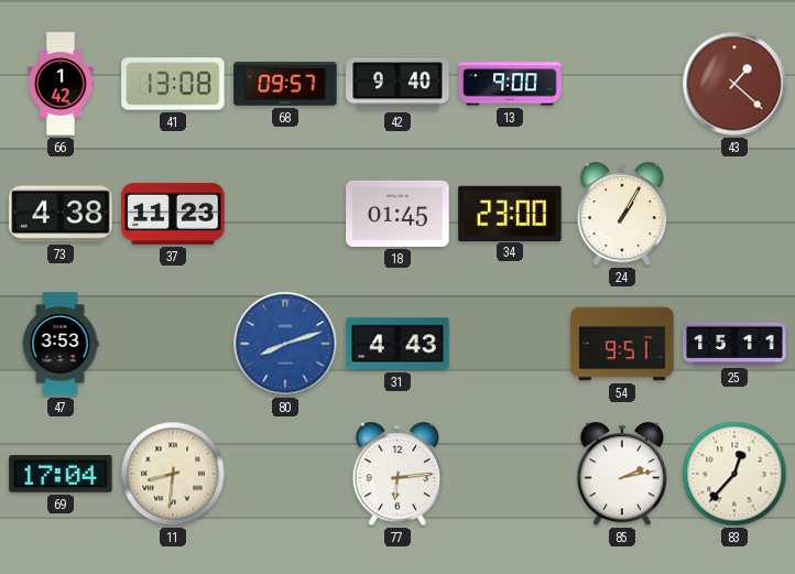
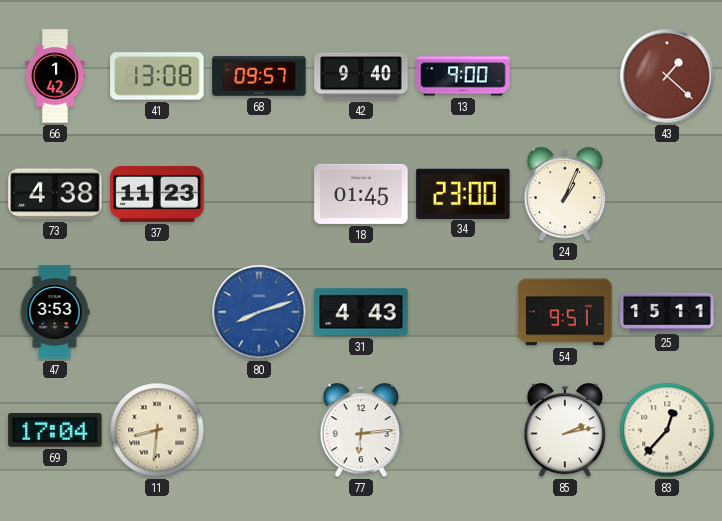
24: 1:05 -> 1:04
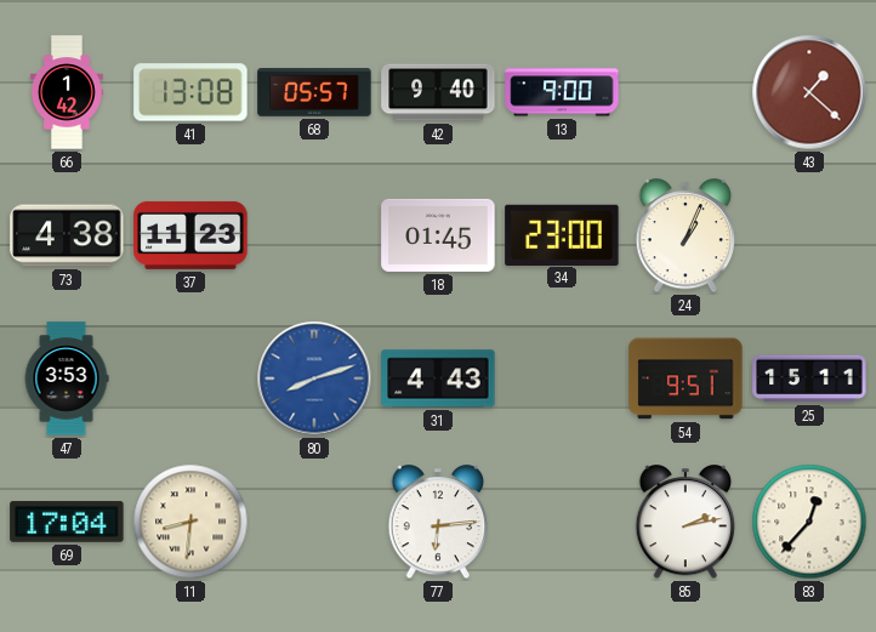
68: 09:57 -> 05:57
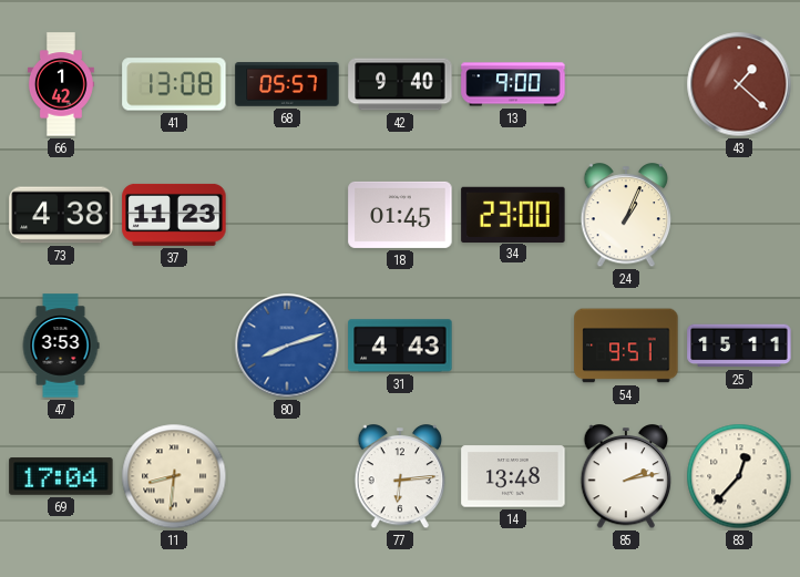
14: none -> 13:48
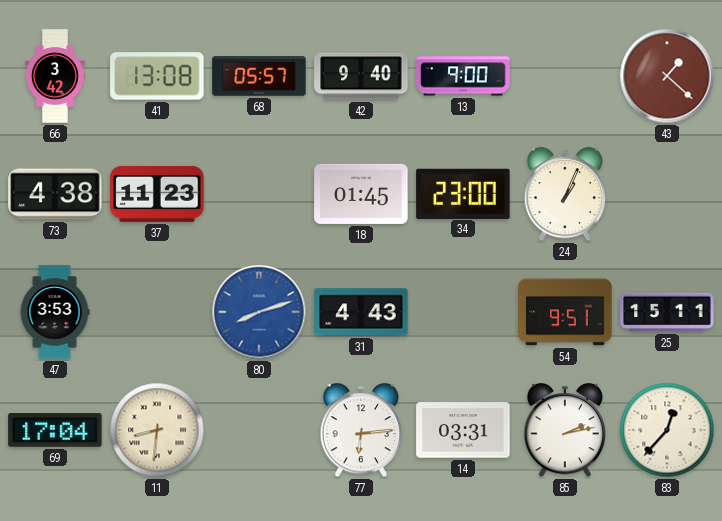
66: 1:42 -> 3:42
14: 13:48 -> 03:31
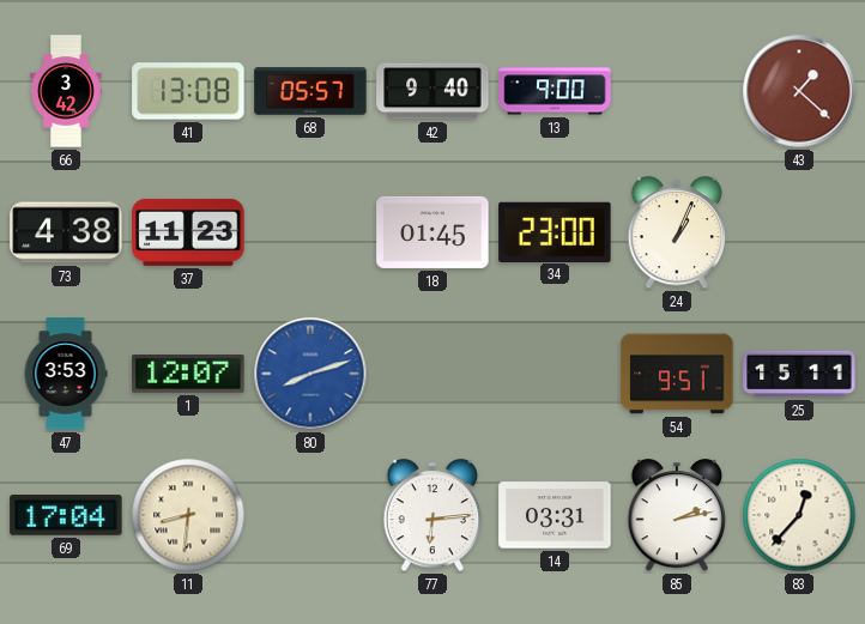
1: none -> 12:07
31: 4:43 -> none
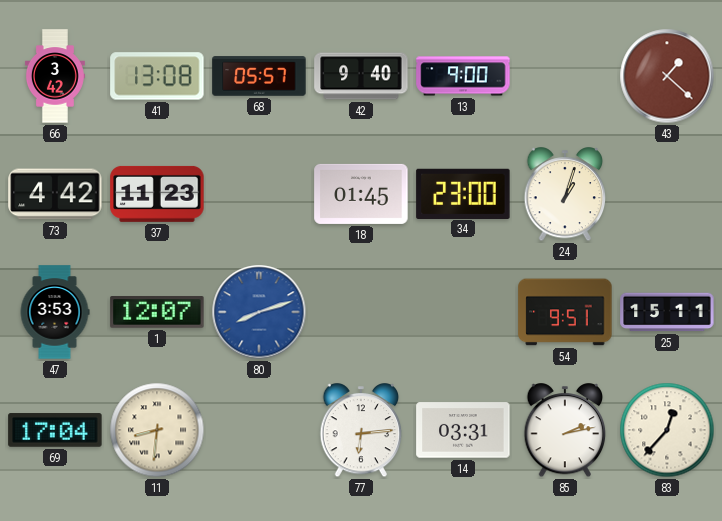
73: 4:38 -> 4:42
24: 1:04 -> 1:03
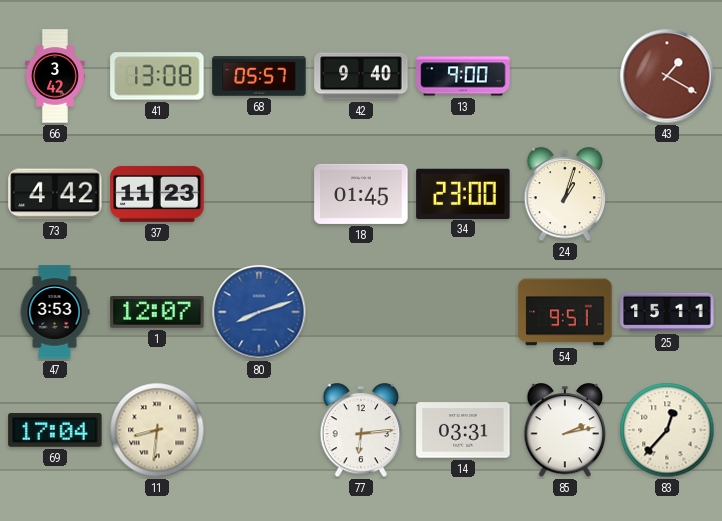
43: 1:22 -> 1:20
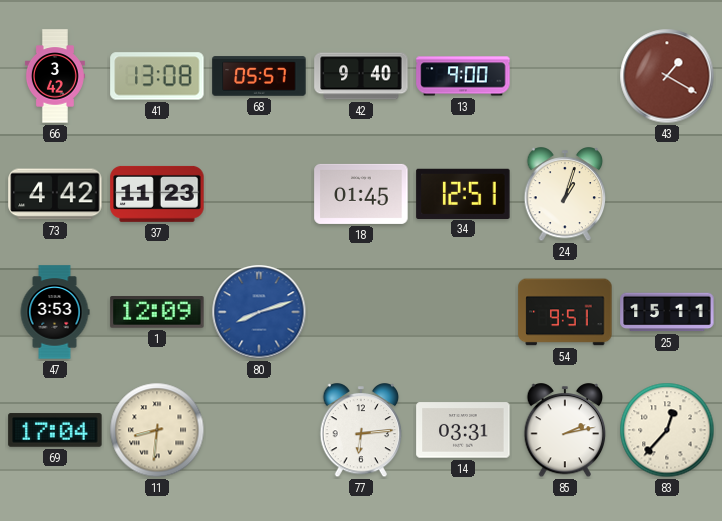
34: 23:00 -> 12:51
1: 12:07 -> 12:09
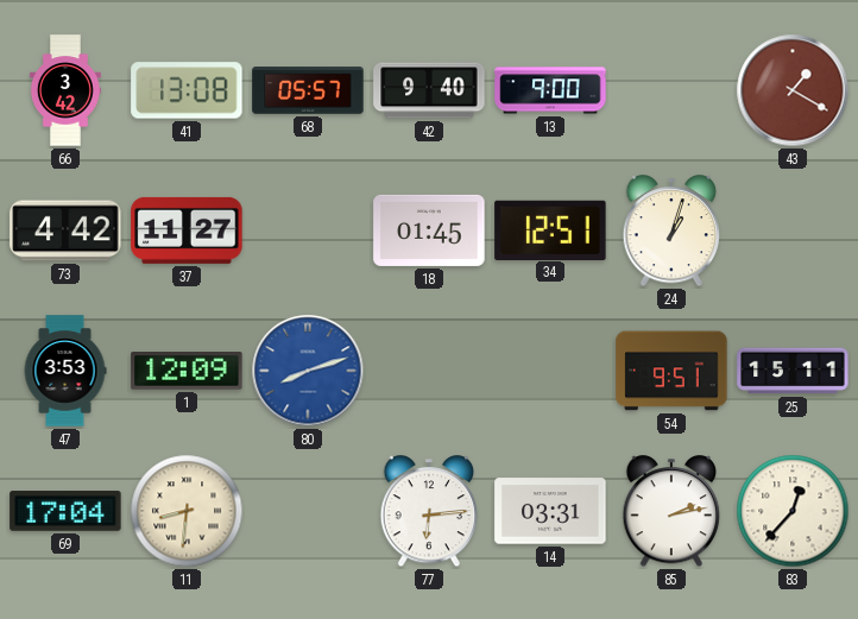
37: 11:23 -> 11:27
